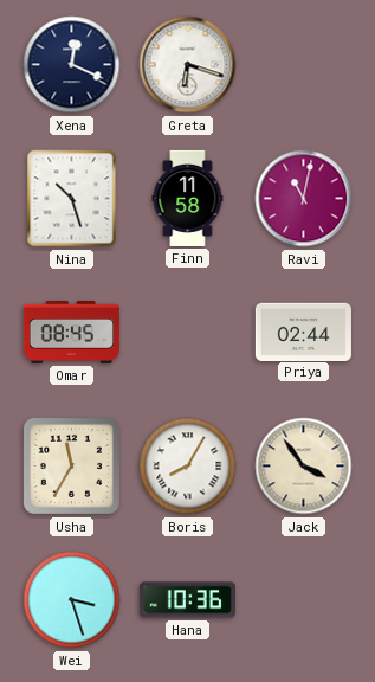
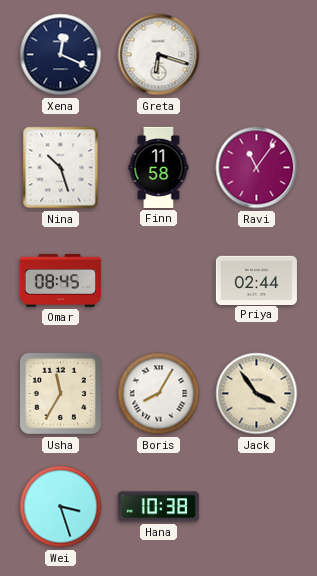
Ravi: 11:02 -> 11:06
Hana: 10:36 -> 10:38
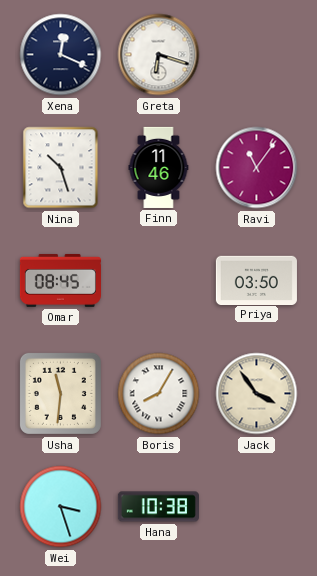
Finn: 11:58 -> 11:46
Priya: 02:44 -> 03:50
Usha: 11:35 -> 11:31
